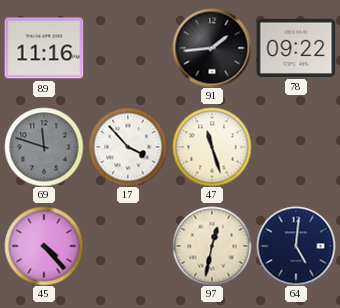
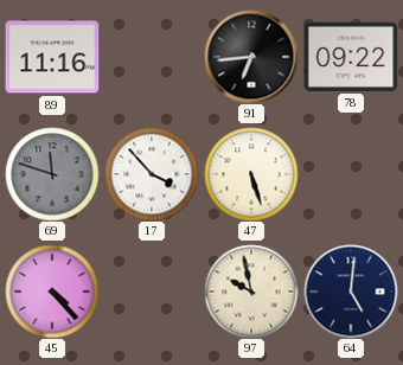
91: 1:44 -> 6:44
47: 11:27 -> 5:27
97: 12:32 -> 9:58
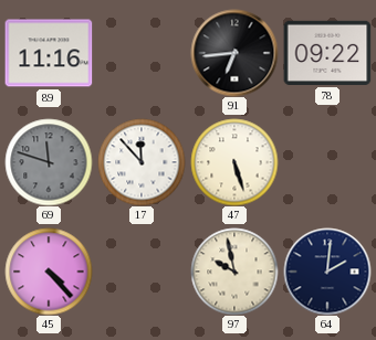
17: 3:53 -> 11:53
64: 5:01 -> 2:01
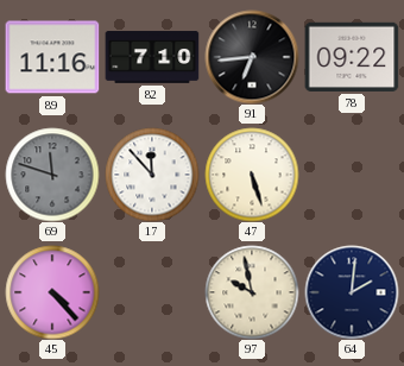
82: none -> 7:10
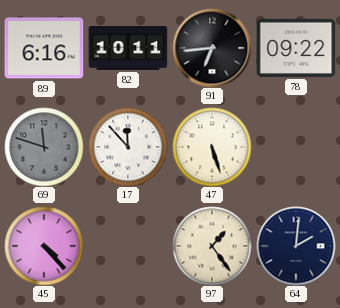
89: 11:16 -> 6:16
82: 7:10 -> 10:11
97: 9:58 -> 1:24
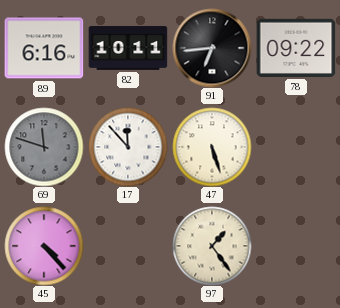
64: 2:01 -> none
